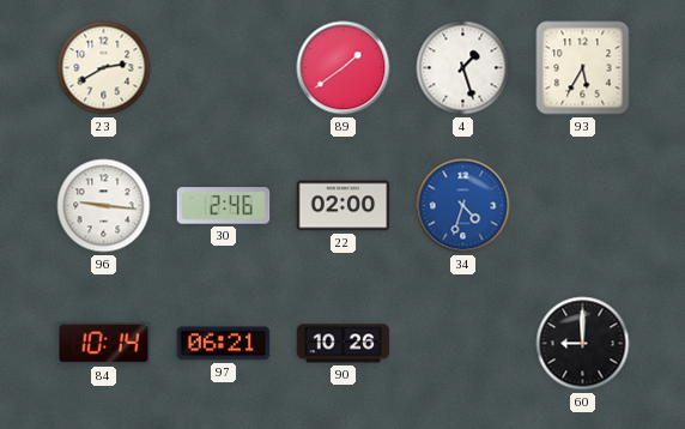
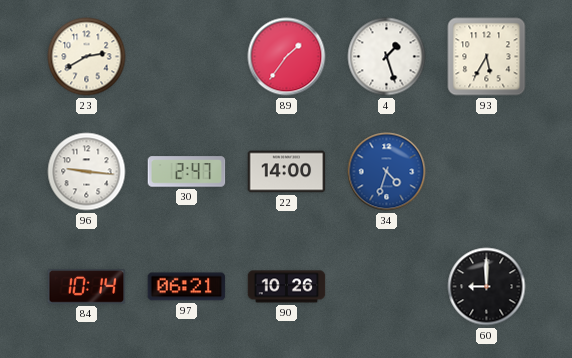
89: 1:39 -> 1:36
30: 2:46 -> 2:47
22: 02:00 -> 14:00
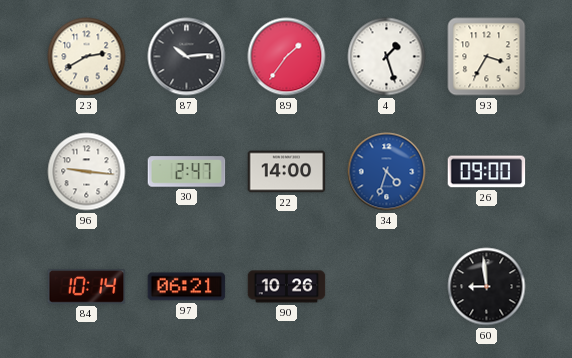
87: none -> 10:14
93: 5:35 -> 3:35
26: none -> 09:00
60: 9:00 -> 8:59
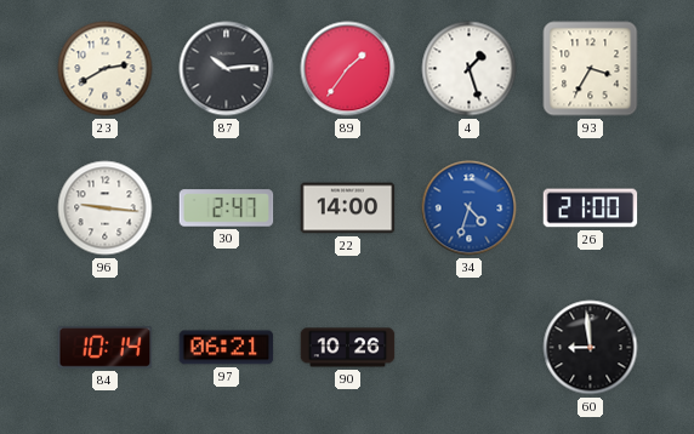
26: 09:00 -> 21:00
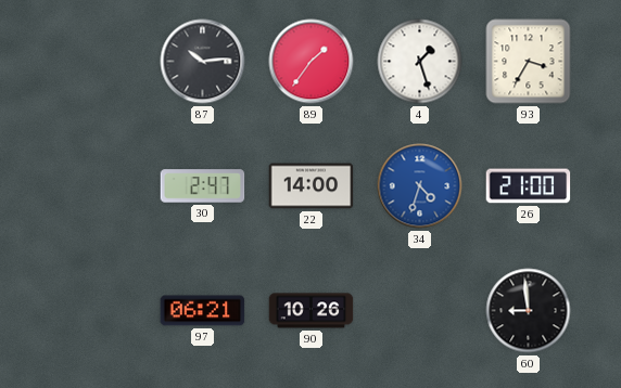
23: 2:40 -> none
96: 9:16 -> none
84: 10:14 -> none
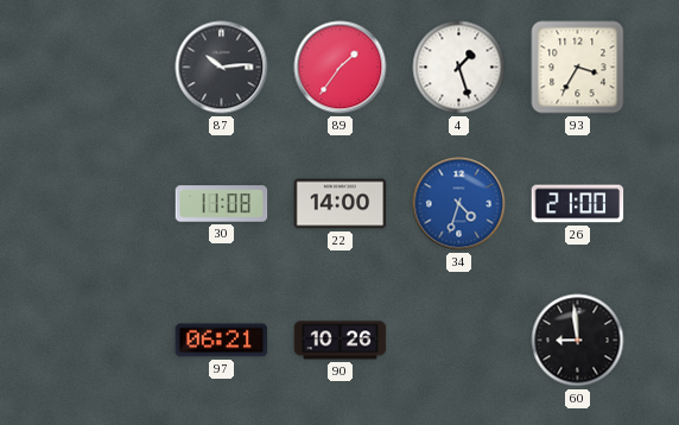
30: 2:47 -> 11:08
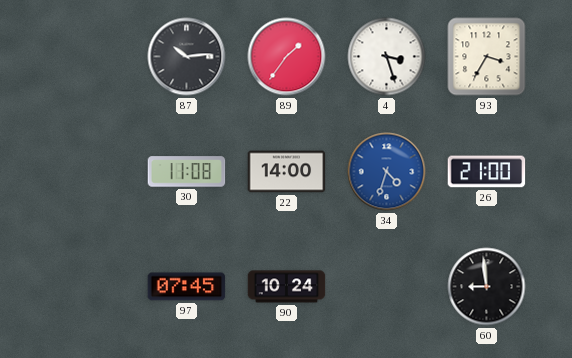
4: 1:27 -> 3:27
97: 06:21 -> 07:45
90: 10:26 -> 10:24
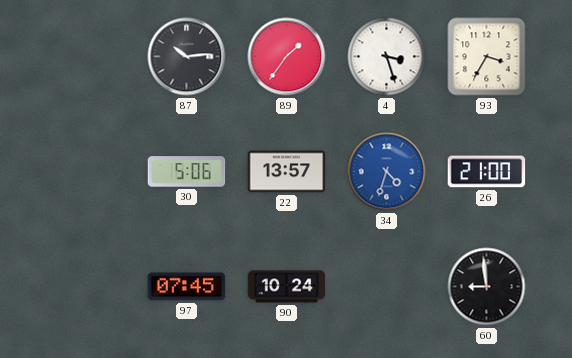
30: 11:08 -> 5:06
22: 14:00 -> 13:57
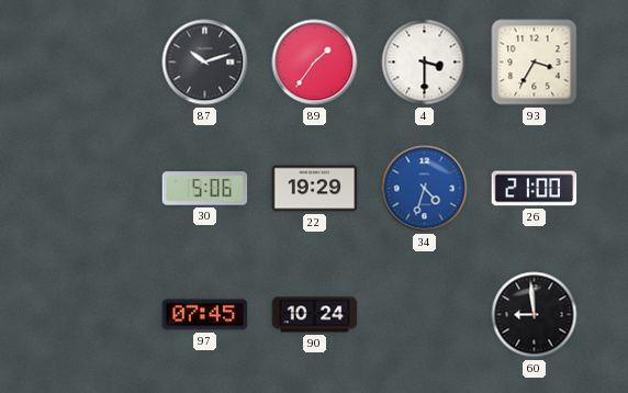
87: 10:14 -> 10:12
4: 3:27 -> 3:30
22: 13:57 -> 19:29
